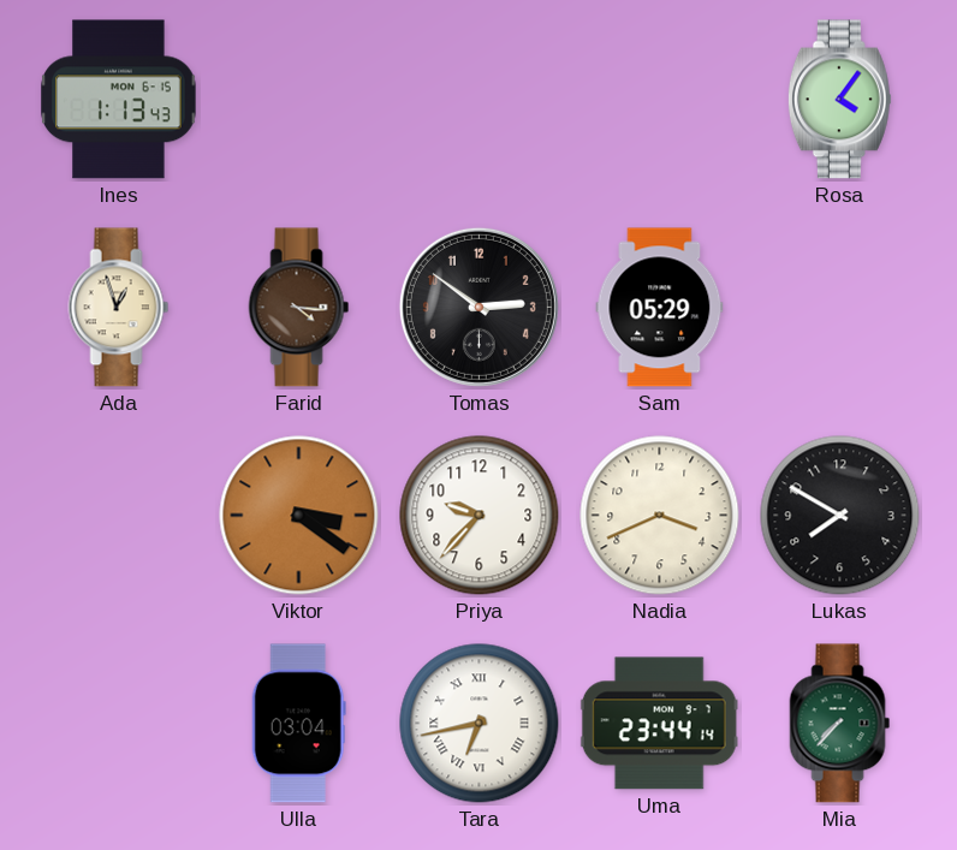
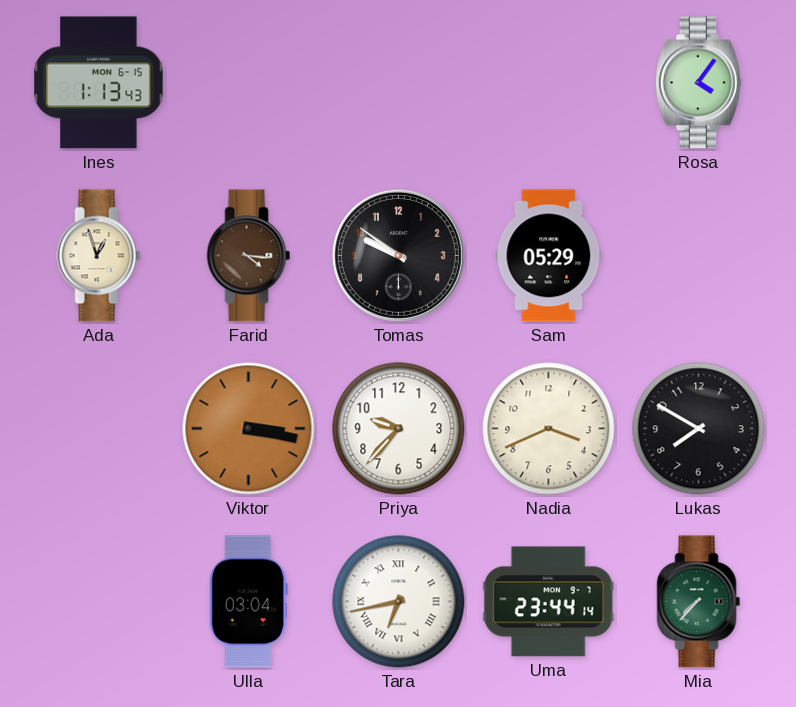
Tomas: 2:51 -> 9:51
Viktor: 3:21 -> 3:17
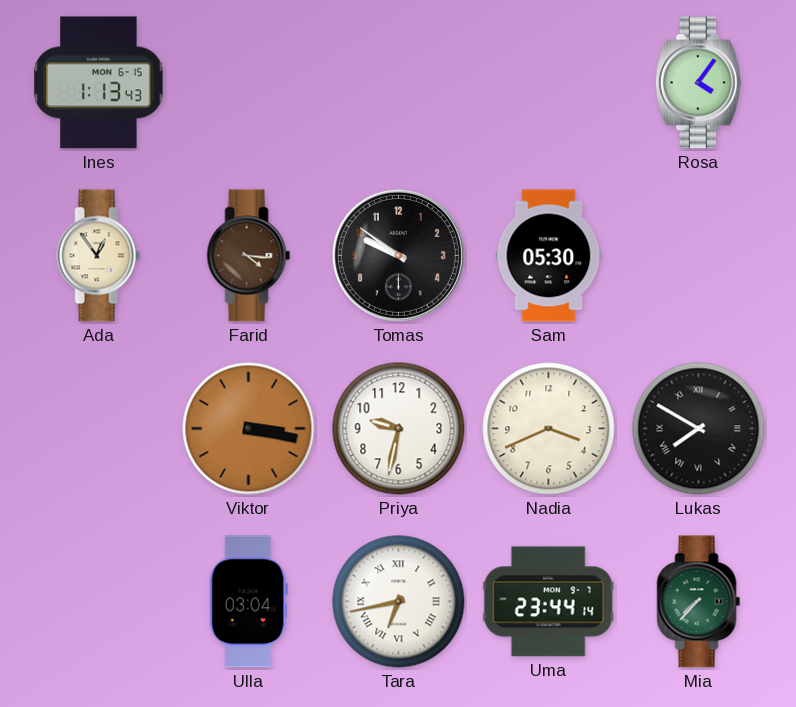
Ada: 12:57 -> 12:54
Sam: 05:29 -> 05:30
Priya: 9:37 -> 9:32
Lukas numerals: Arabic -> Roman
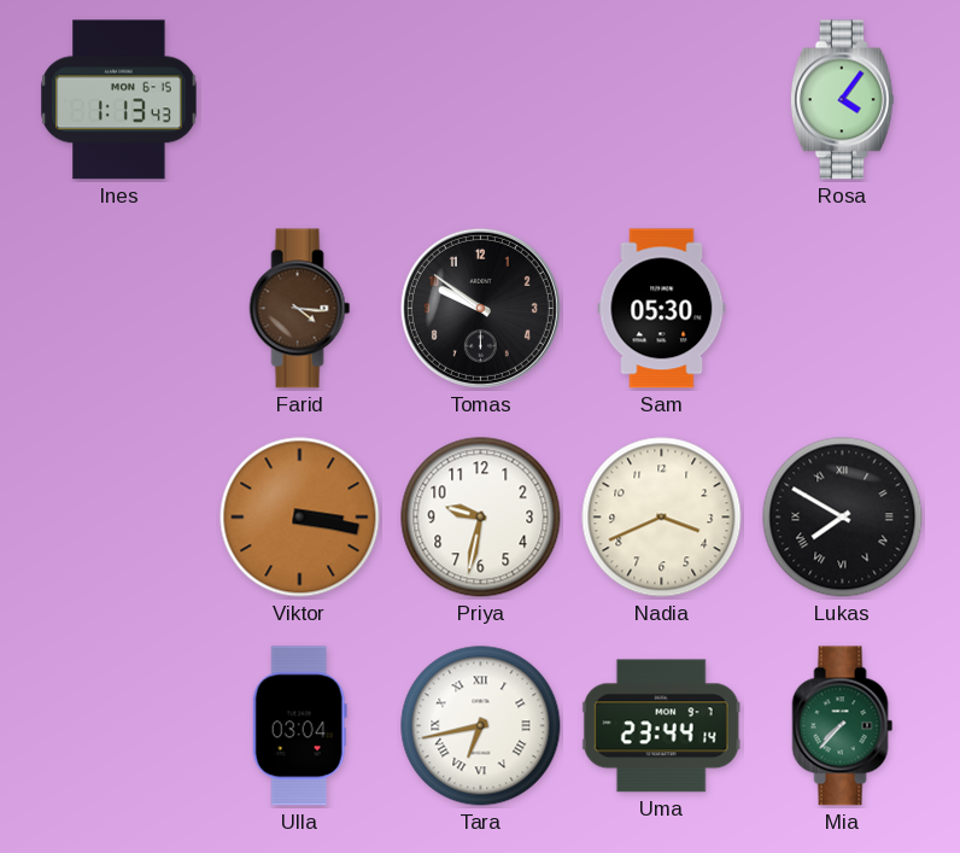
Ada: 12:54 -> none
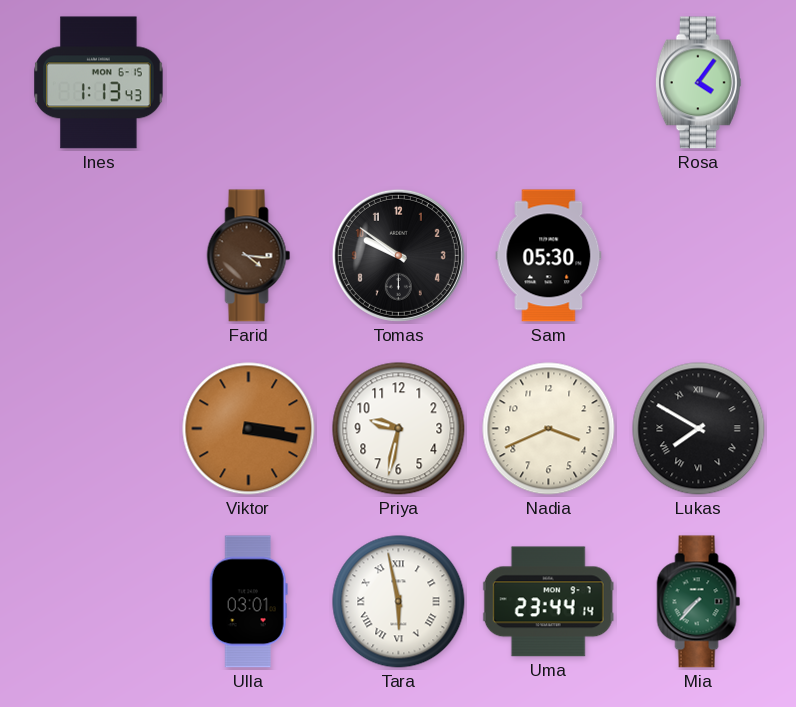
Ulla: 03:04 -> 03:01
Tara: 6:43 -> 5:58
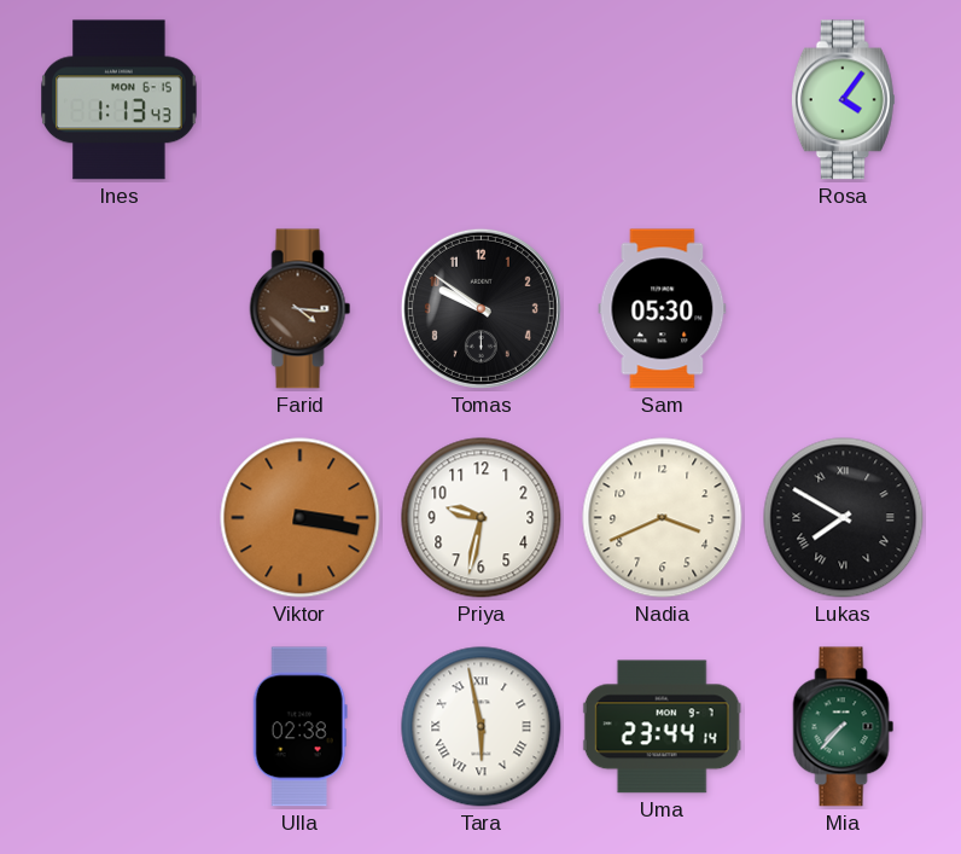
Ulla: 03:01 -> 02:38
